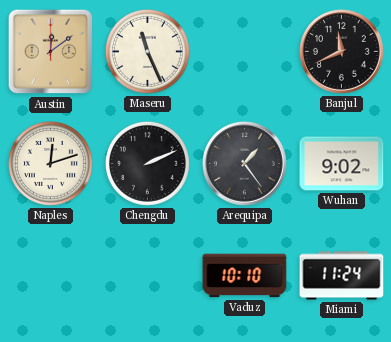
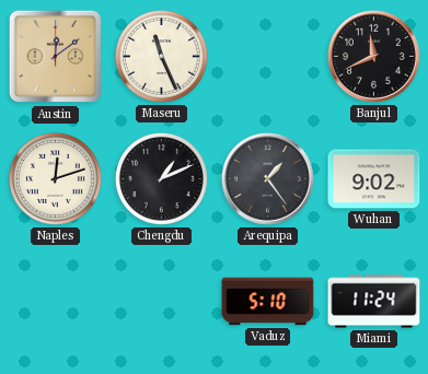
Chengdu: 2:11 -> 1:11
Vaduz: 10:10 -> 5:10
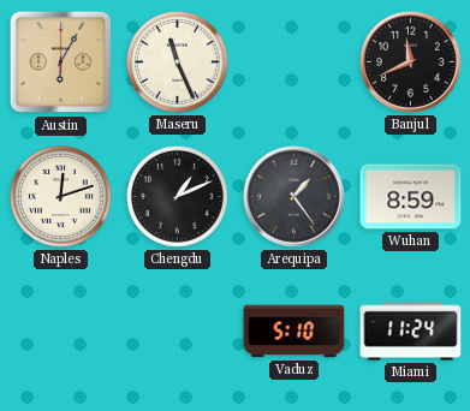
Austin: 12:09 -> 6:05
Wuhan: 9:02 -> 8:59
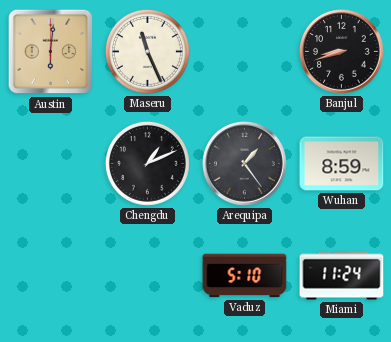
Austin: 6:05 -> 6:01
Banjul: 11:41 -> 8:42
Naples: 12:12 -> none
